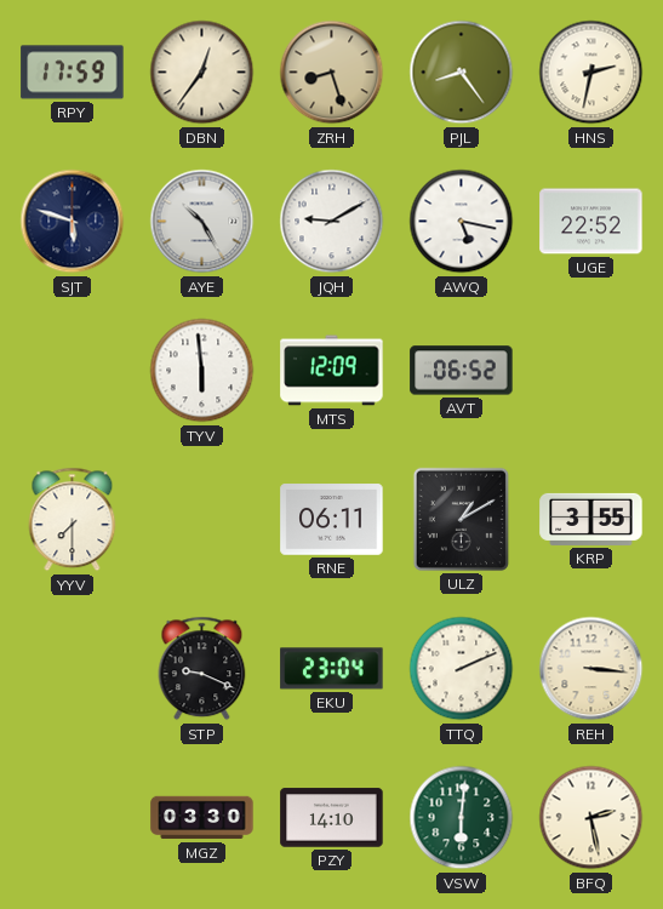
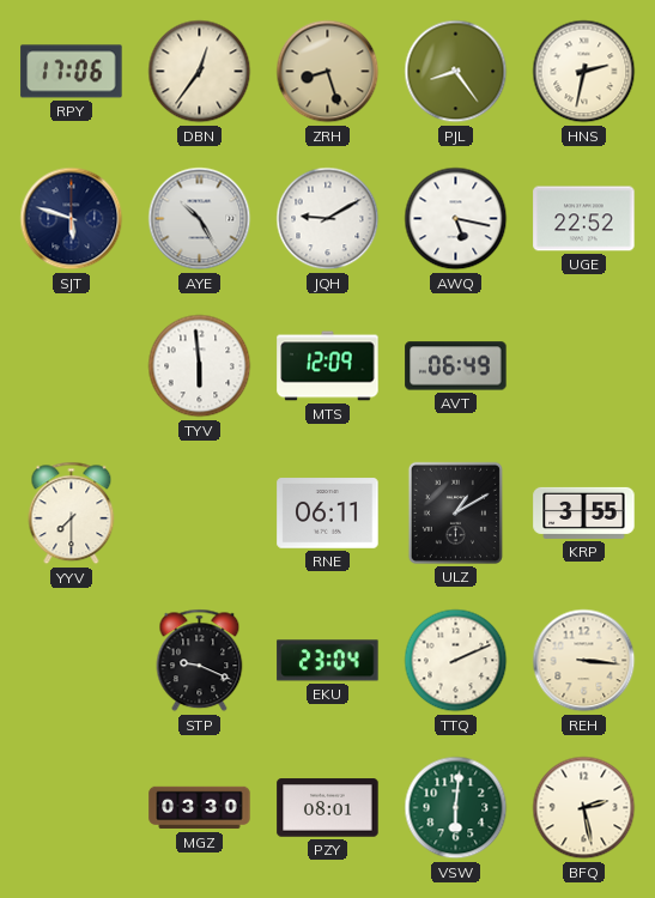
RPY: 17:59 -> 17:06
AVT: 06:52 -> 06:49
PZY: 14:10 -> 08:01
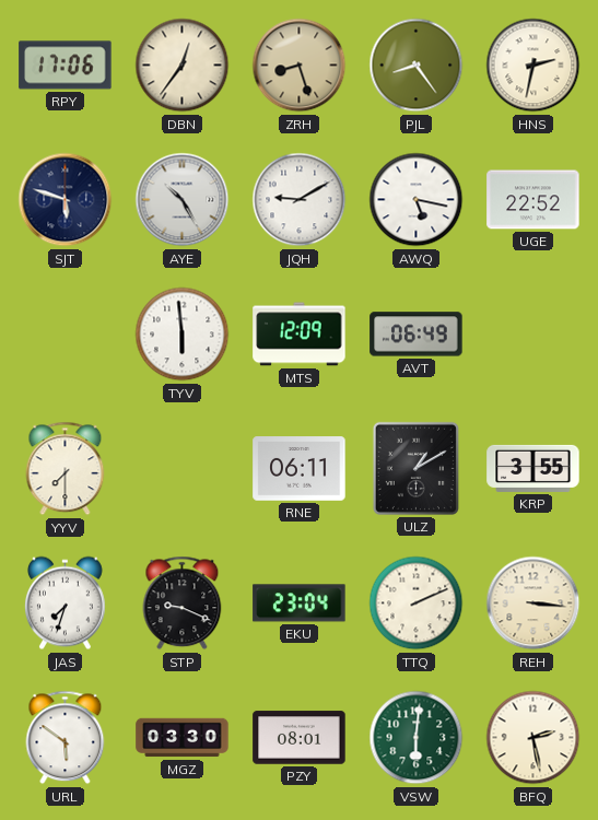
JAS: none -> 7:33
URL: none -> 5:51
